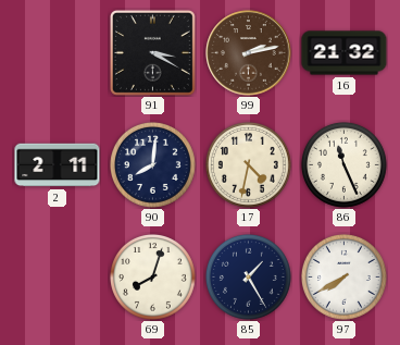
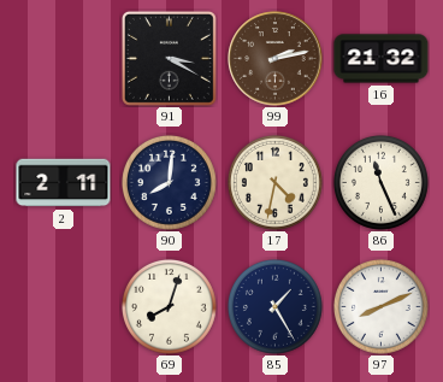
97: 7:40 -> 8:11
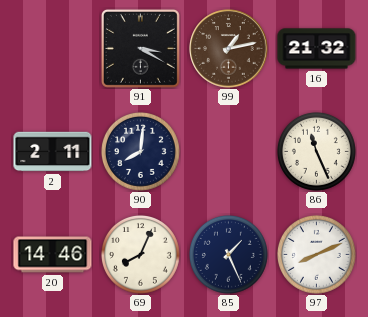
99: 2:13 -> 1:13
17: 4:32 -> none
20: none -> 14:46
69: 8:03 -> 8:04
85: 1:25 -> 1:26
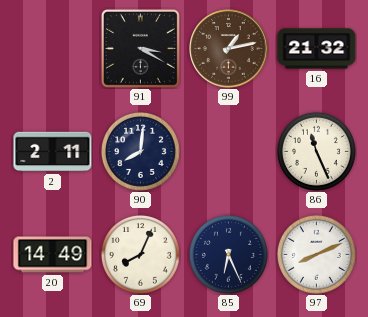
20: 14:46 -> 14:49
85: 1:26 -> 6:26
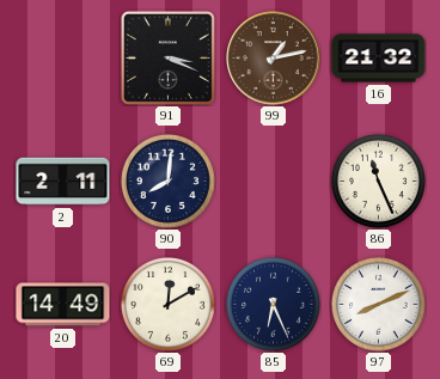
91: 3:20 -> 3:19
69: 8:04 -> 12:10
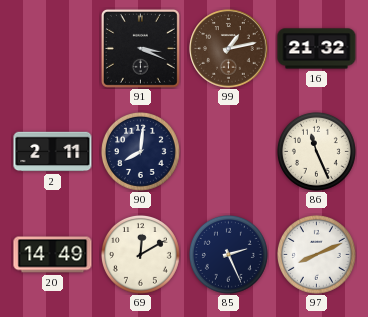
85: 6:26 -> 2:26
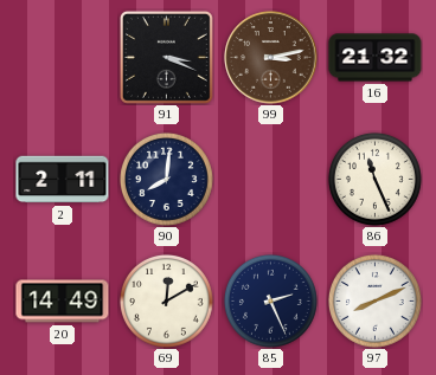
99: 1:13 -> 3:13
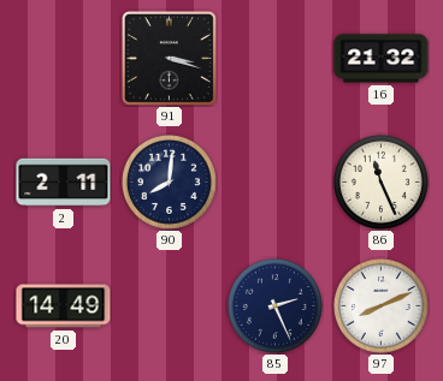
91: 3:19 -> 3:18
99: 3:13 -> none
69: 12:10 -> none
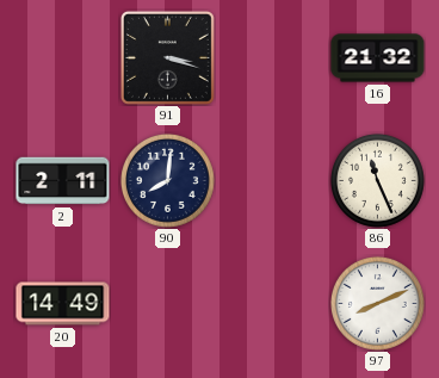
85: 2:26 -> none
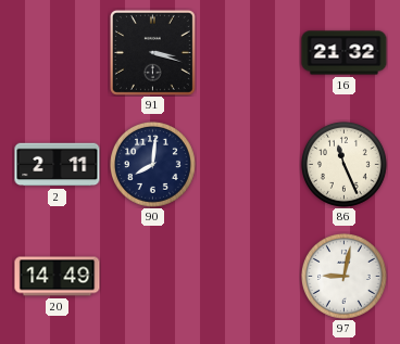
97: 8:11 -> 9:02
